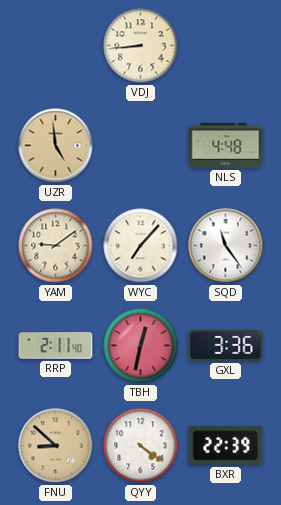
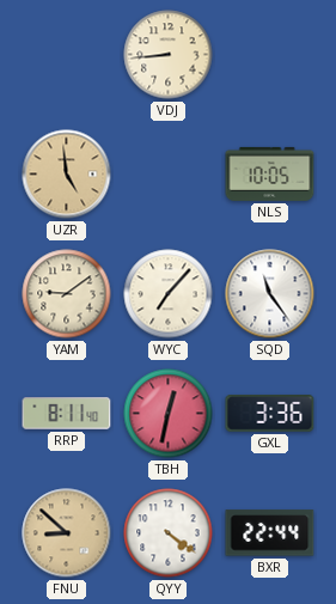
NLS: 4:48 -> 10:05
RRP: 2:11 -> 8:11
BXR: 22:39 -> 22:44
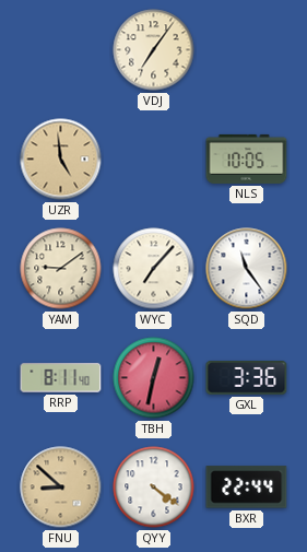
VDJ: 8:44 -> 7:06
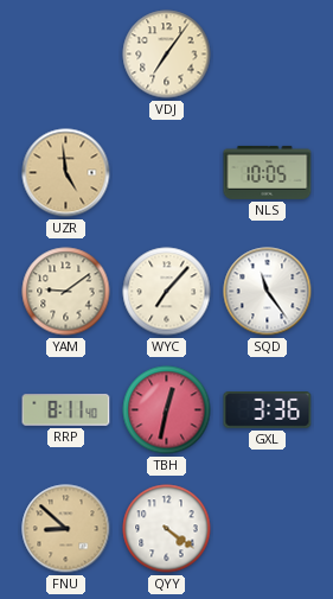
BXR: 22:44 -> none
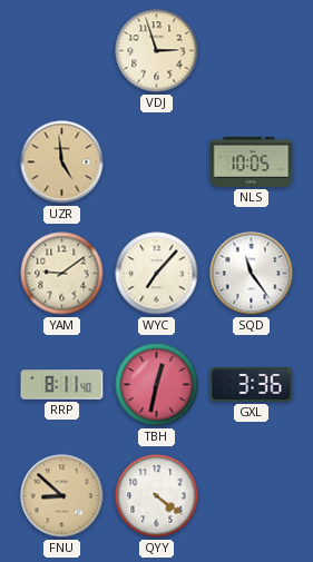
VDJ: 7:06 -> 2:57
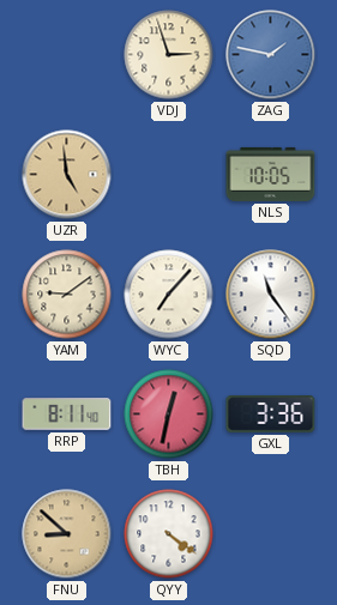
ZAG: none -> 1:47
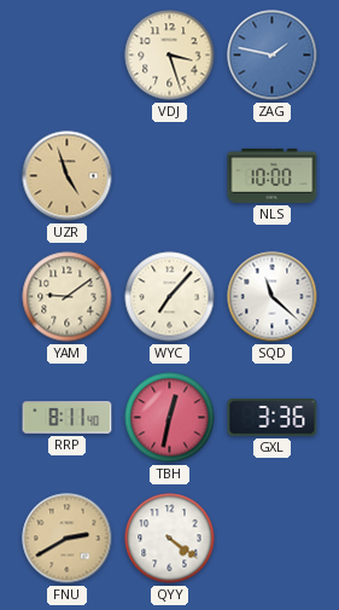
VDJ: 2:57 -> 3:27
UZR: 4:59 -> 4:57
NLS: 10:05 -> 10:00
SQD: 11:24 -> 11:22
FNU: 8:52 -> 2:40
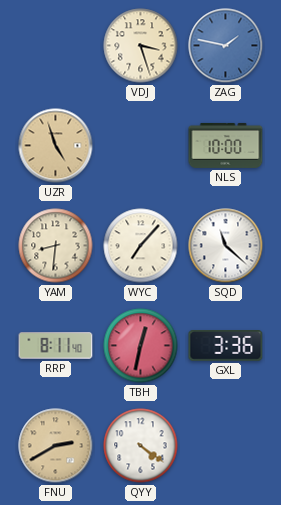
YAM: 9:09 -> 8:31
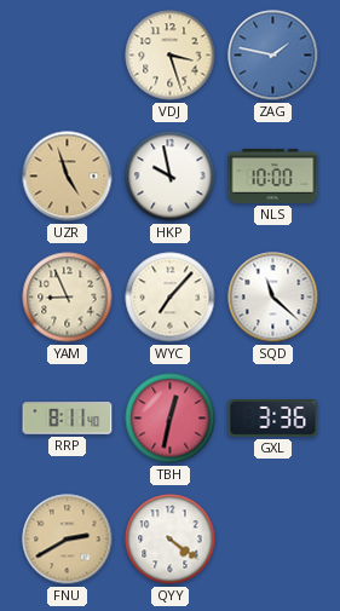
HKP: none -> 9:58
YAM: 8:31 -> 8:56
